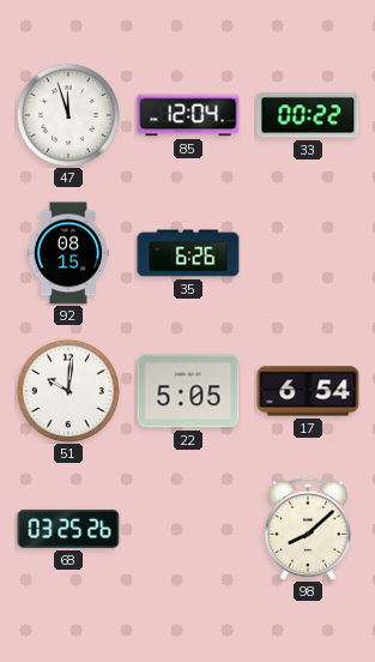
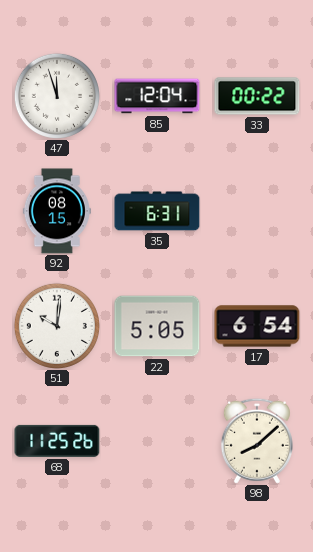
35: 6:26 -> 6:31
68: 03:25 -> 11:25
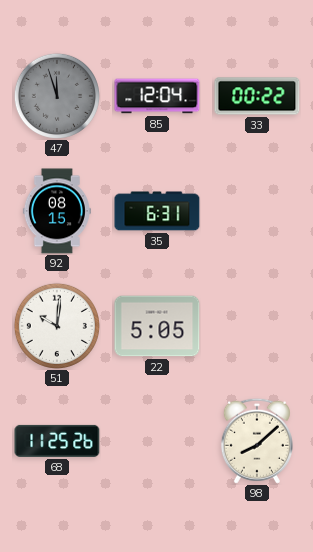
47 dial: white -> grey
17: 6:54 -> none
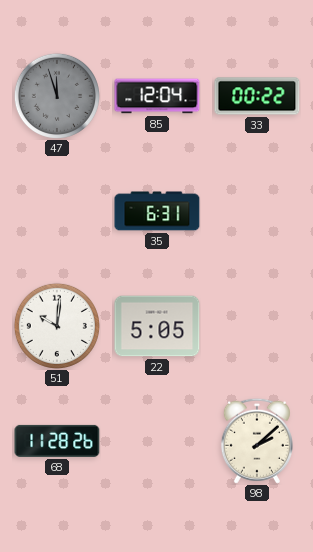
92: 08:15 -> none
68: 11:25 -> 11:28
98: 8:08 -> 2:08
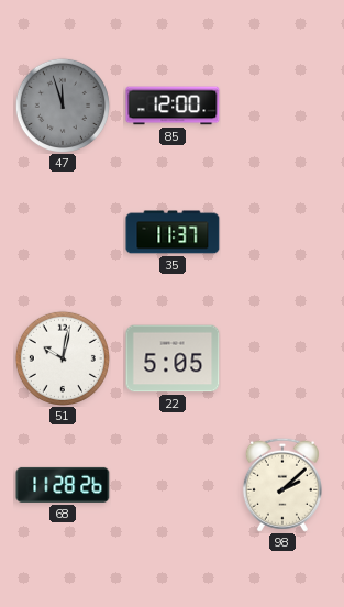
85: 12:04 -> 12:00
33: 00:22 -> none
35: 6:31 -> 11:37
51: 10:01 -> 10:02
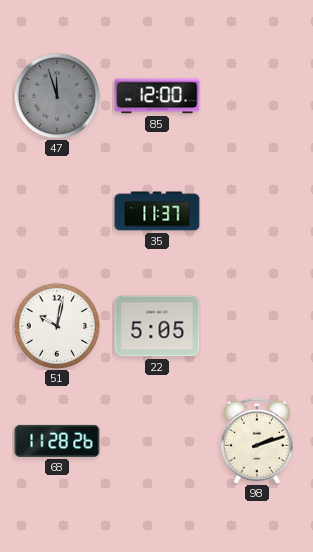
98: 2:08 -> 2:12
